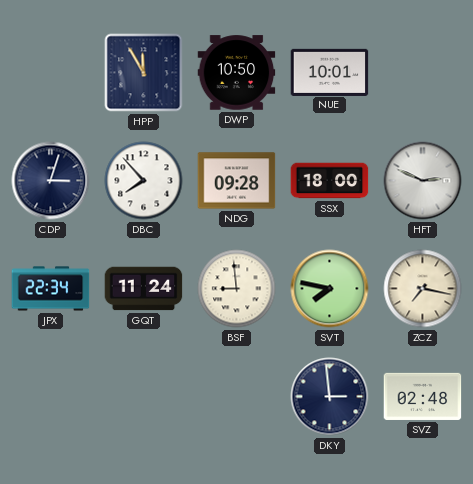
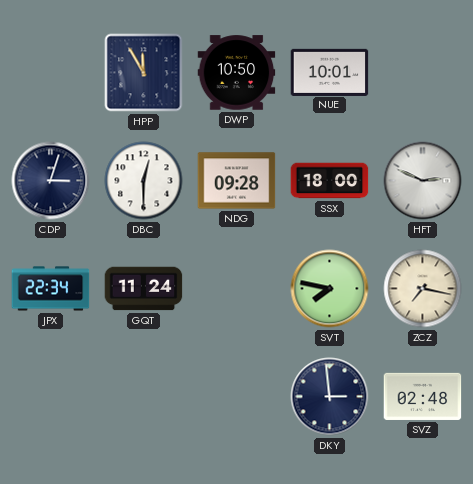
DBC: 7:53 -> 12:30
BSF: 8:59 -> none
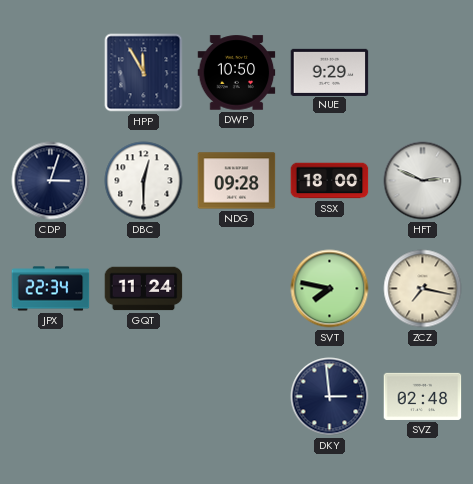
NUE: 10:01 -> 9:29
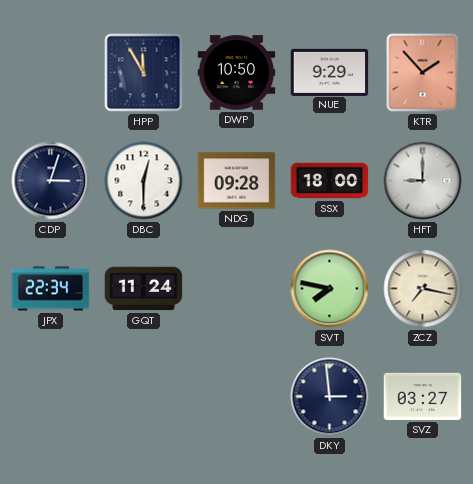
KTR: none -> 1:53
HFT: 2:49 -> 9:00
SVZ: 02:48 -> 03:27
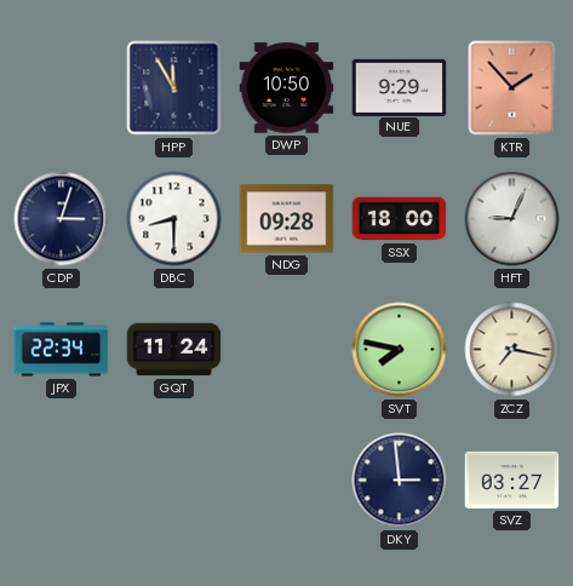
DBC: 12:30 -> 8:30
HFT: 9:00 -> 9:04
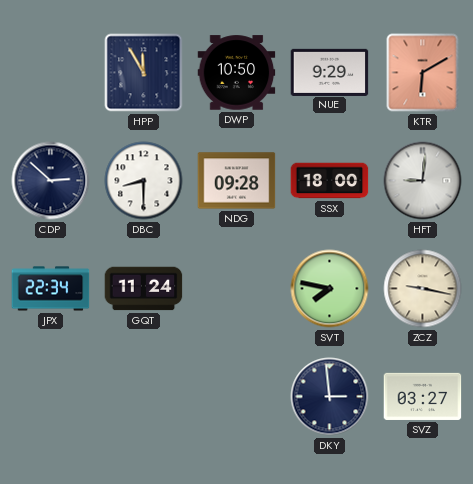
KTR: 1:53 -> 6:10
CDP: 3:03 -> 2:52
HFT: 9:04 -> 9:01
ZCZ: 7:17 -> 9:17
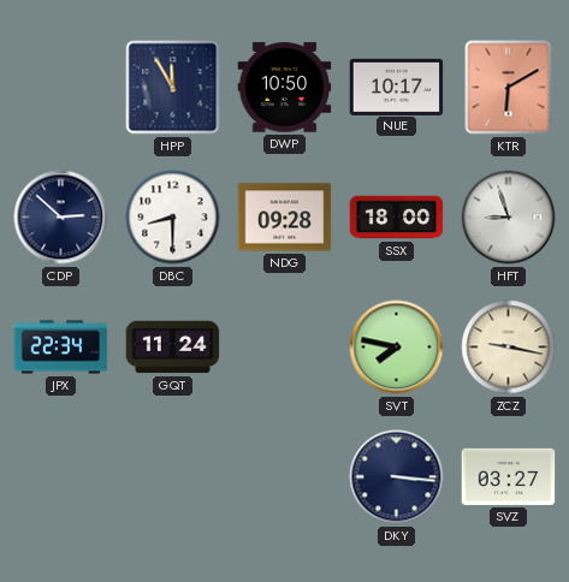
NUE: 9:29 -> 10:17
HFT: 9:01 -> 8:57
DKY: 2:59 -> 3:16
